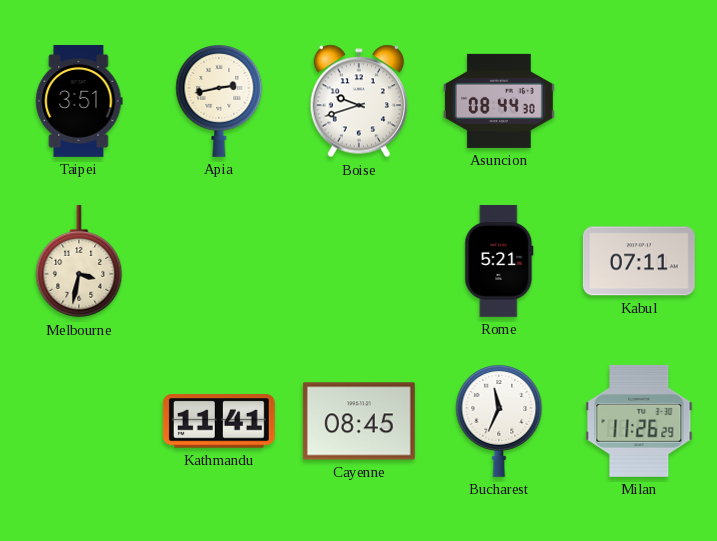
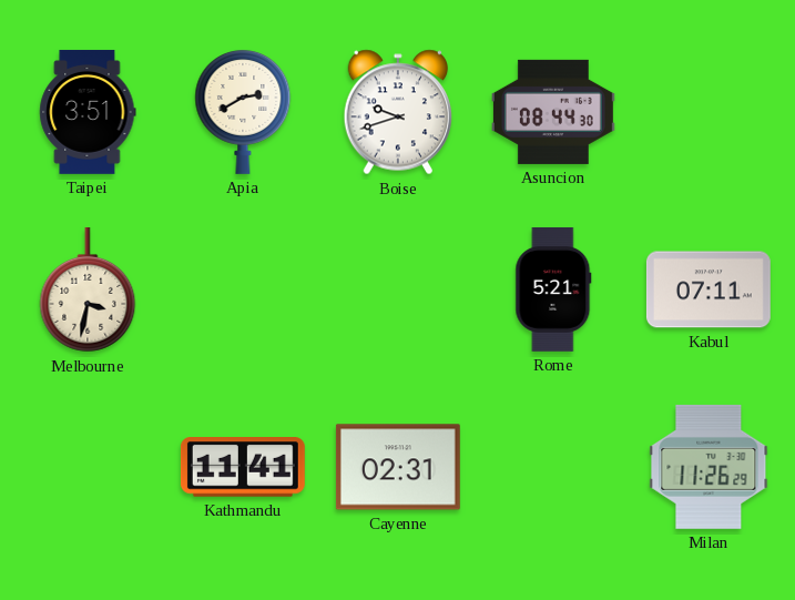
Apia: 2:43 -> 2:40
Cayenne: 08:45 -> 02:31
Bucharest: 11:34 -> none
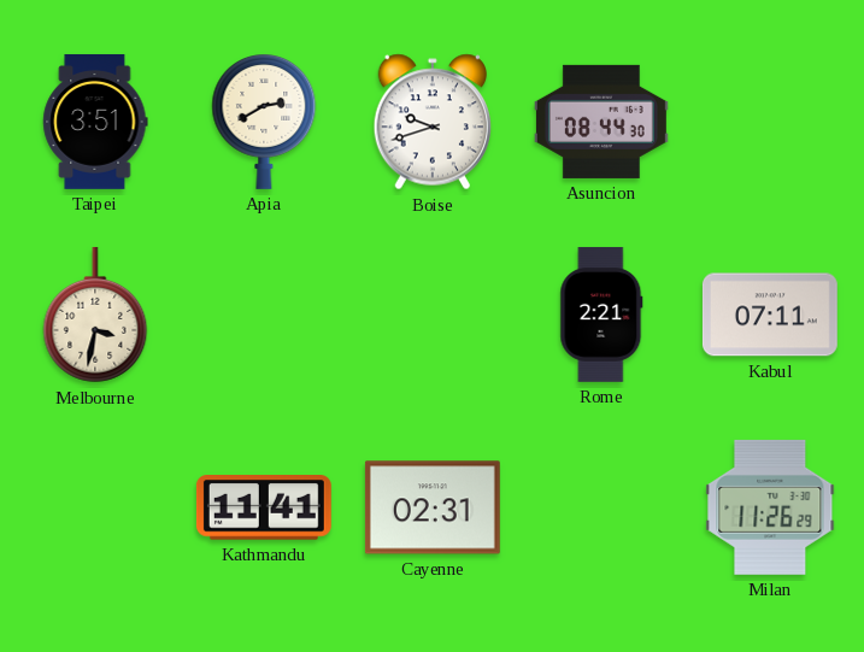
Rome: 5:21 -> 2:21
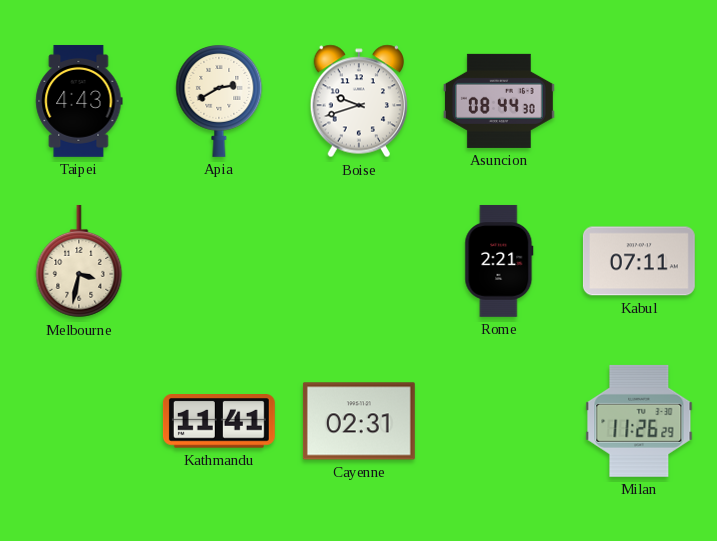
Taipei: 3:51 -> 4:43
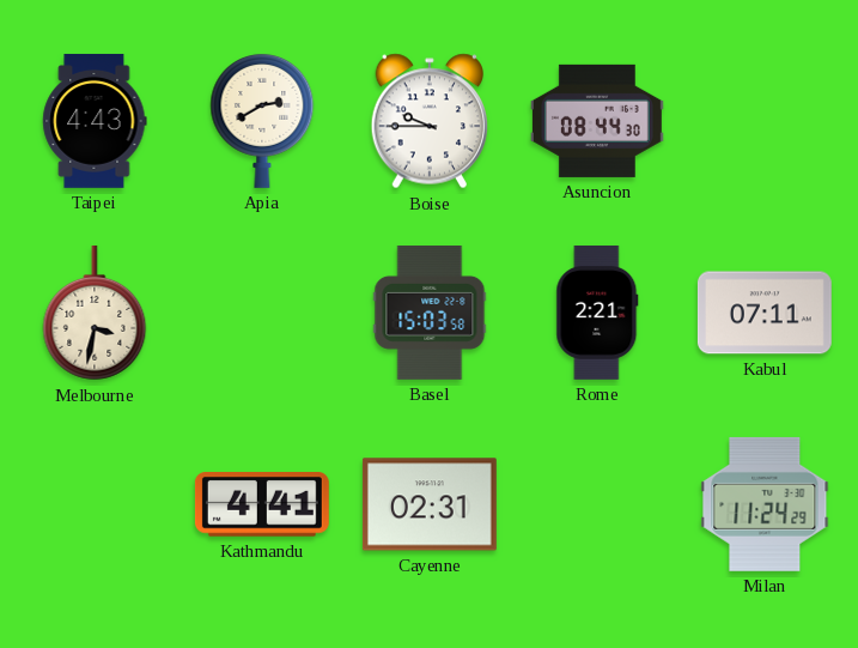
Boise: 9:42 -> 9:45
Basel: none -> 15:03
Kathmandu: 11:41 -> 4:41
Milan: 11:26 -> 11:24
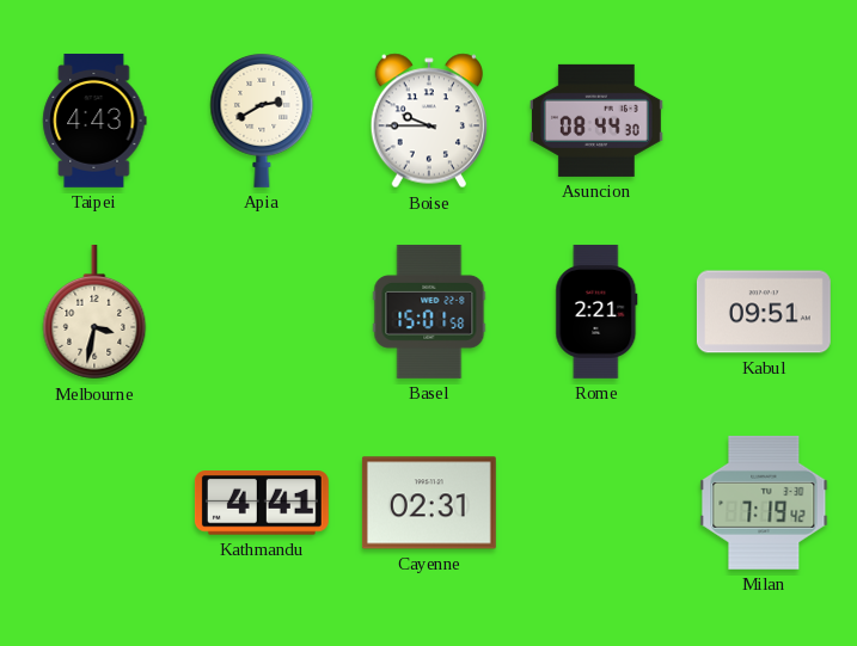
Basel: 15:03 -> 15:01
Kabul: 07:11 -> 09:51
Milan: 11:24 -> 7:19
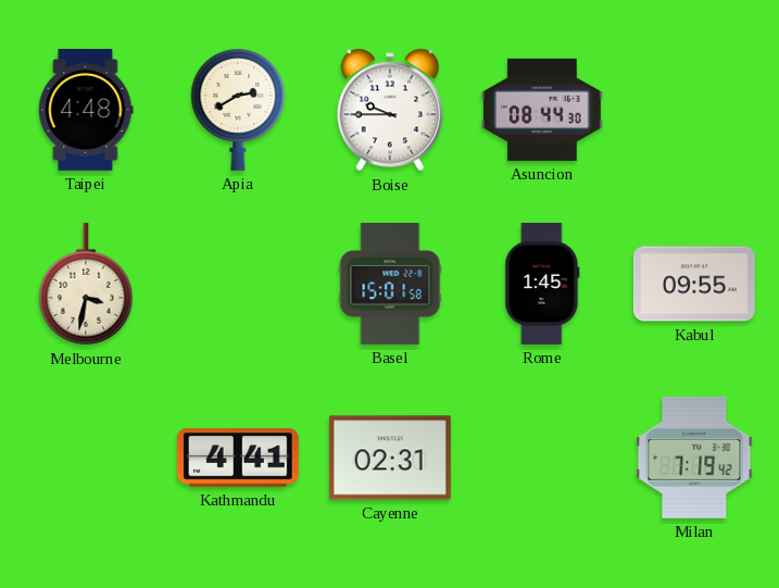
Taipei: 4:43 -> 4:48
Rome: 2:21 -> 1:45
Kabul: 09:51 -> 09:55
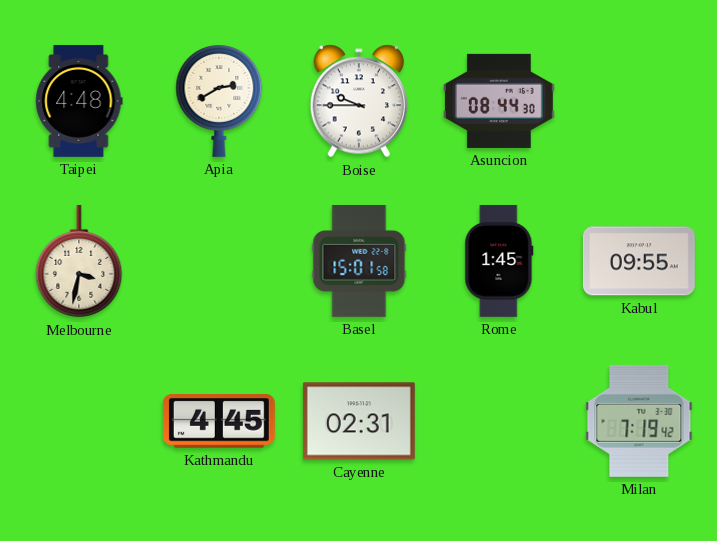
Kathmandu: 4:41 -> 4:45
